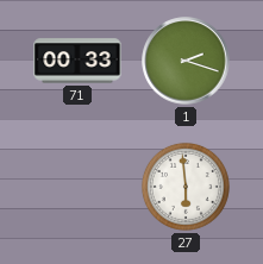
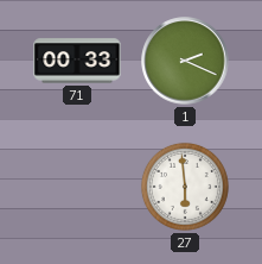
1: 2:18 -> 2:19
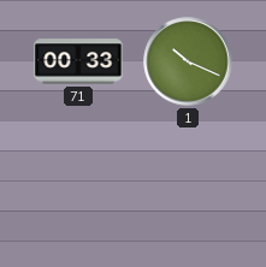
1: 2:19 -> 10:19
27: 5:59 -> none
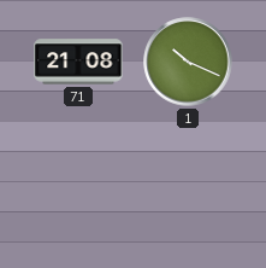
71: 00:33 -> 21:08
